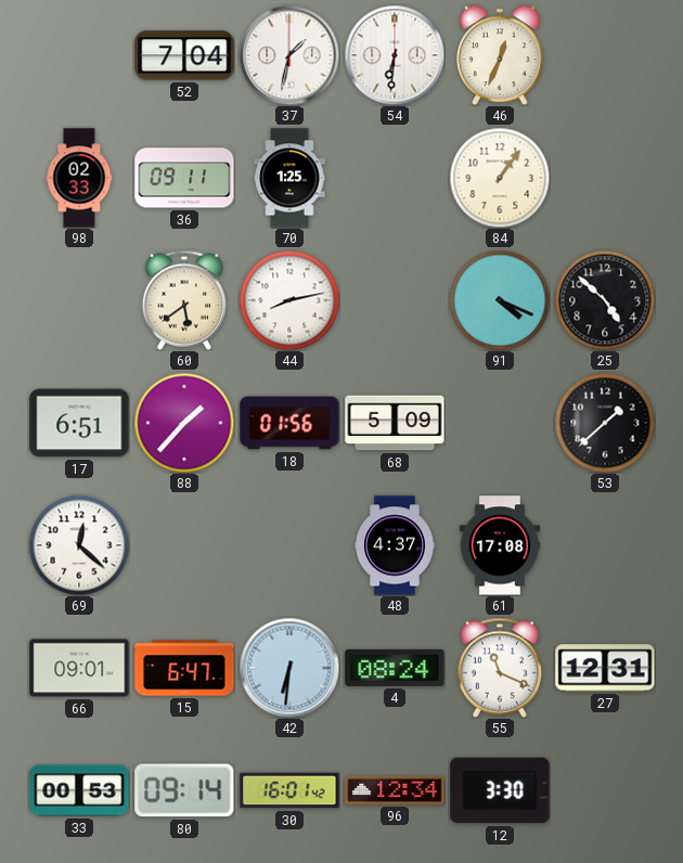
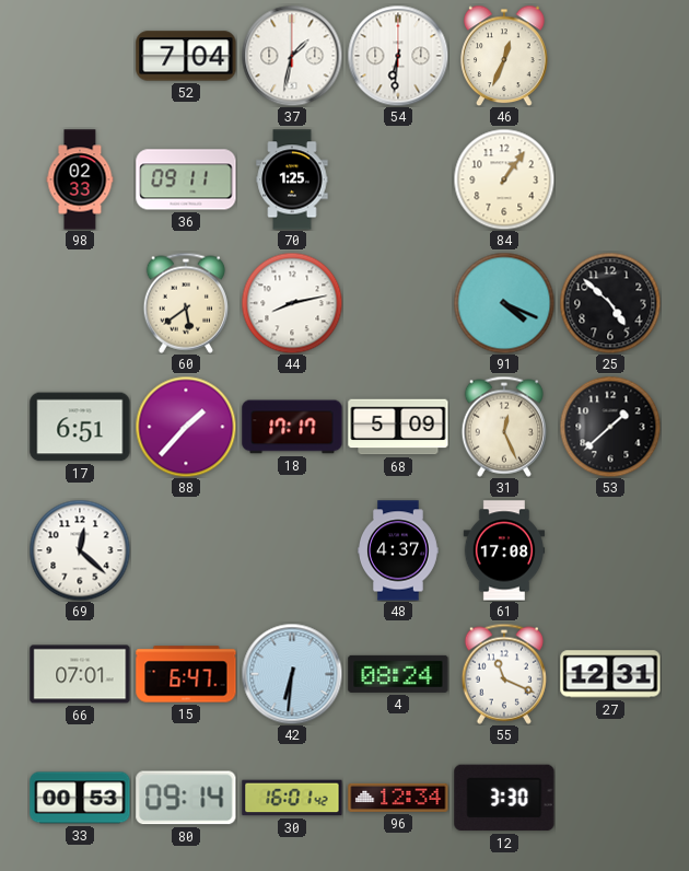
18: 01:56 -> 17:17
31: none -> 12:26
66: 09:01 -> 07:01
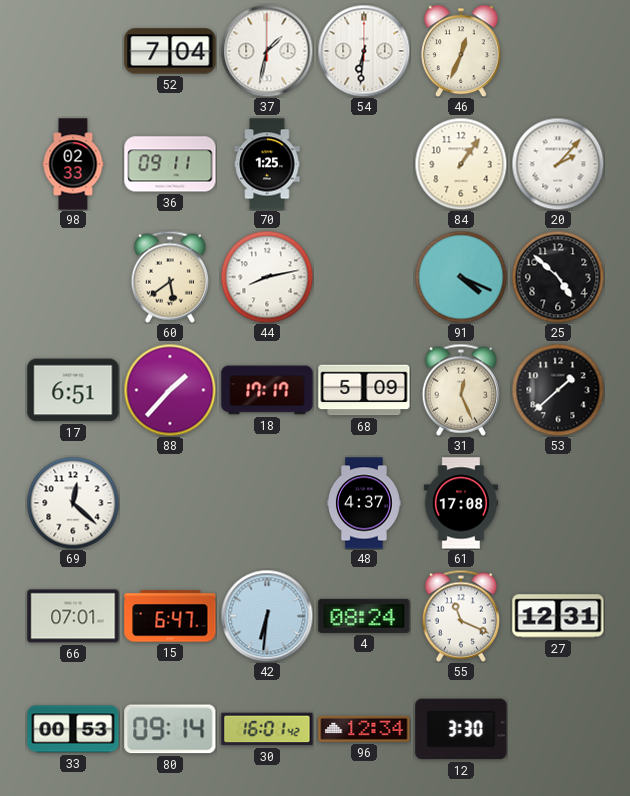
20: none -> 2:07
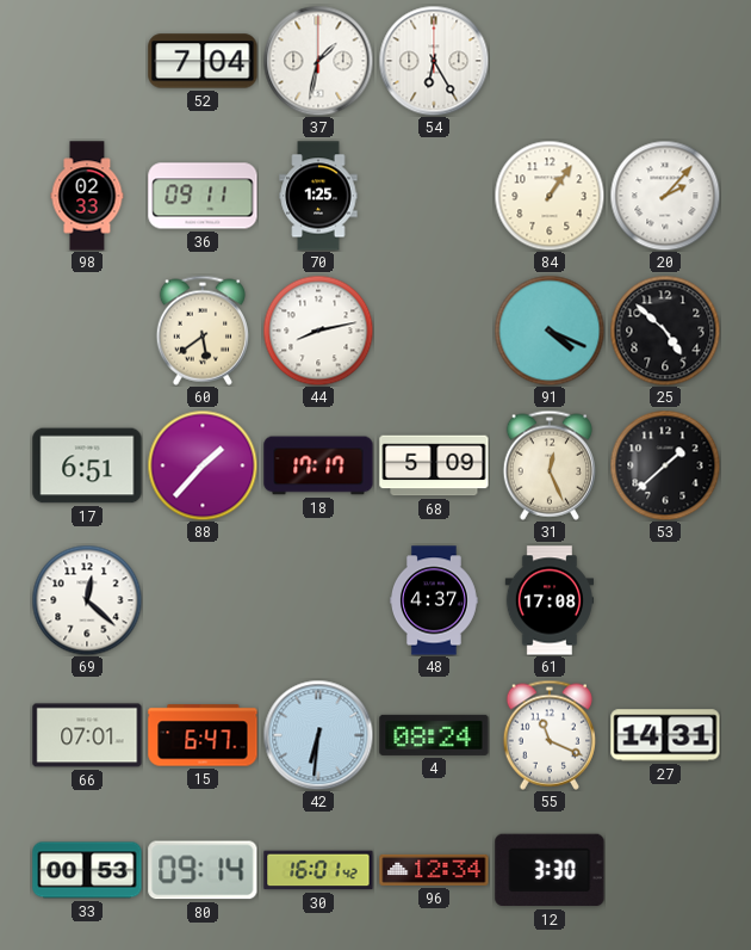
54: 6:31 -> 6:25
46: 12:34 -> none
27: 12:31 -> 14:31
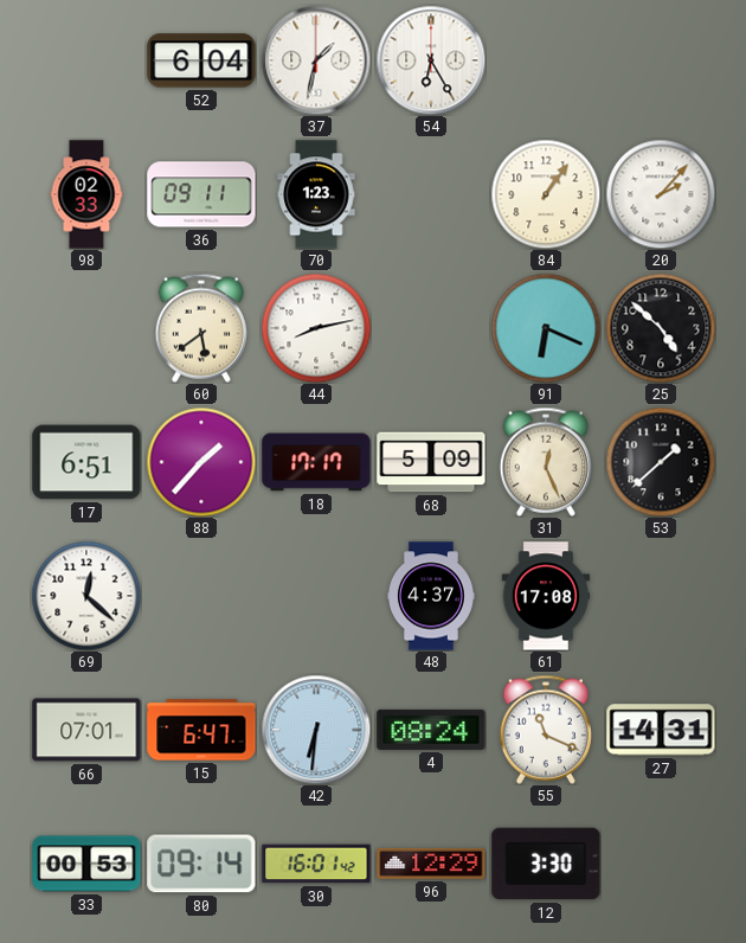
52: 7:04 -> 6:04
70: 1:25 -> 1:23
91: 4:19 -> 6:19
96: 12:34 -> 12:29
